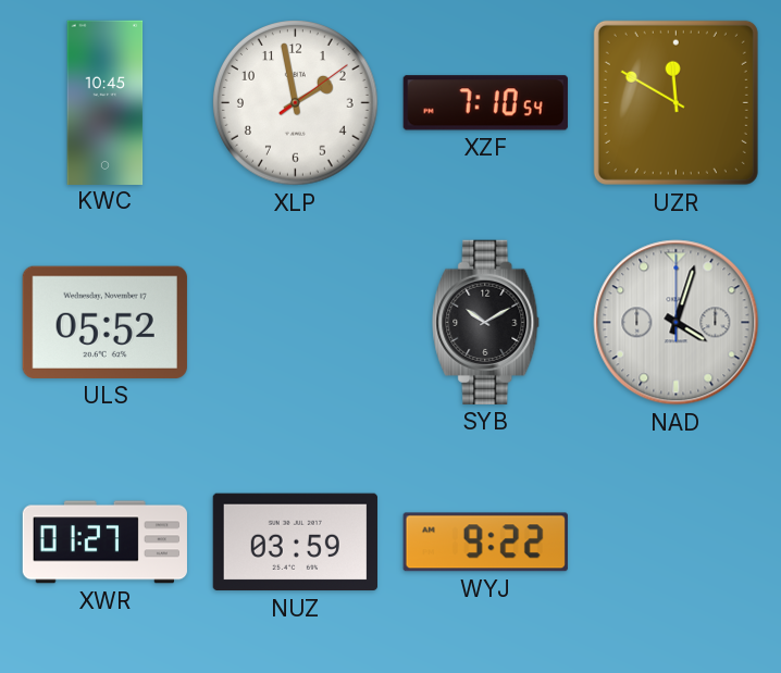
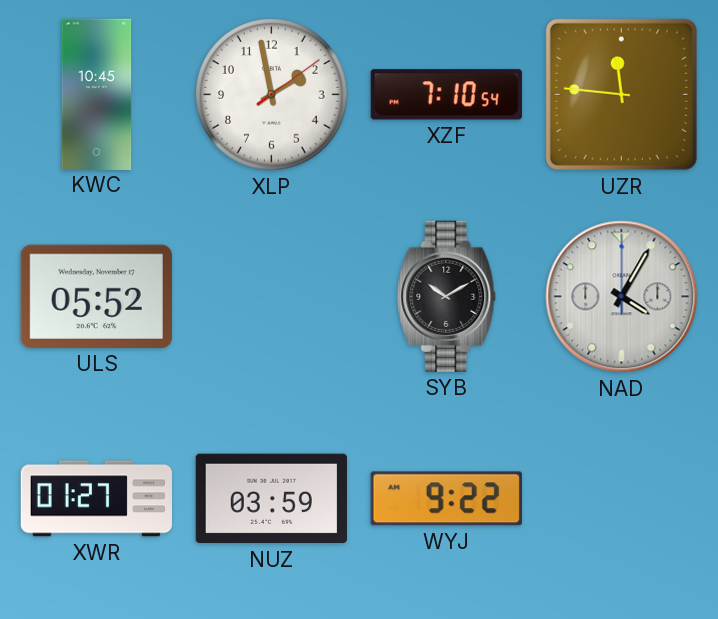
UZR: 11:50 -> 11:46
NAD: 4:03 -> 4:05
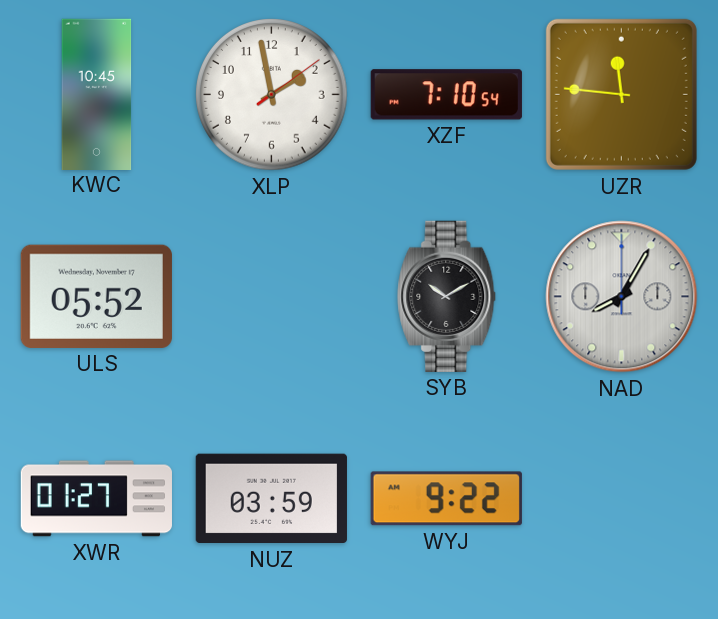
NAD: 4:05 -> 8:05
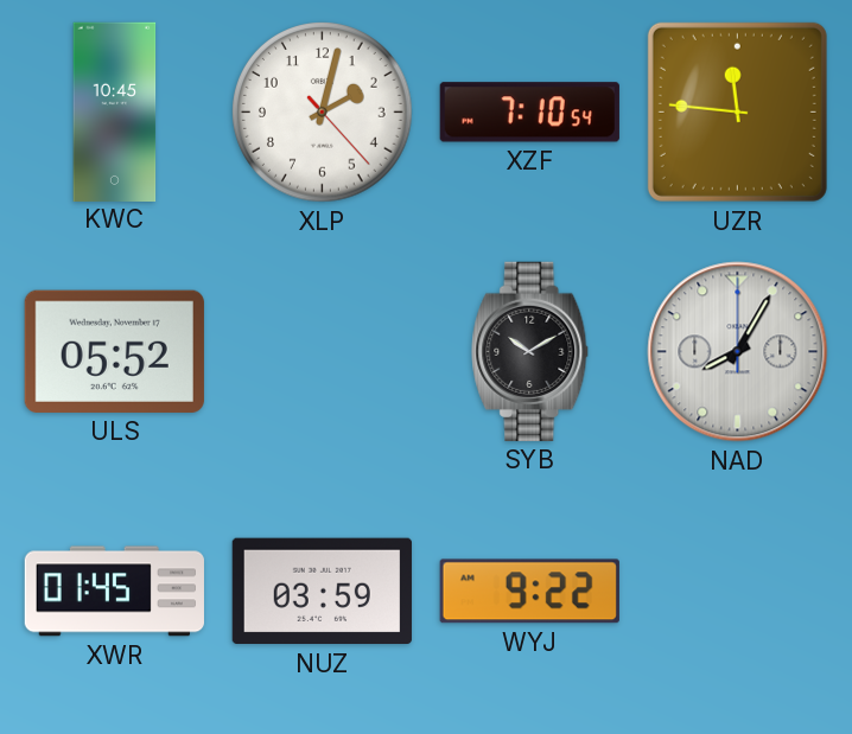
XLP: 1:58 -> 2:02
XWR: 01:27 -> 01:45
